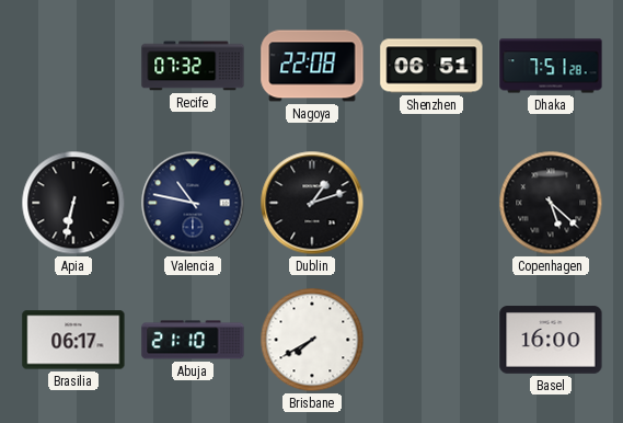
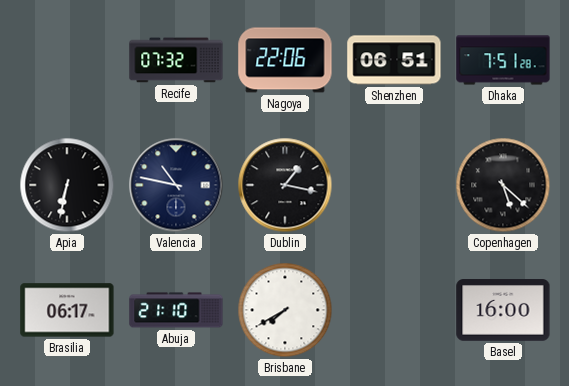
Nagoya: 22:08 -> 22:06
Dublin: 1:12 -> 1:17
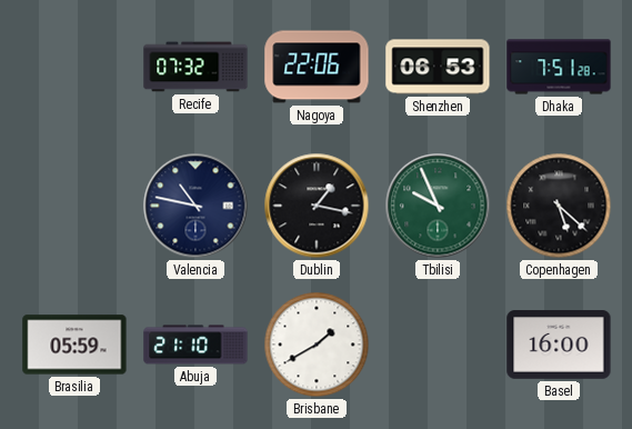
Shenzhen: 06:51 -> 06:53
Apia: 6:32 -> none
Tbilisi: none -> 9:56
Brasilia: 06:17 -> 05:59
Brisbane: 7:40 -> 1:40
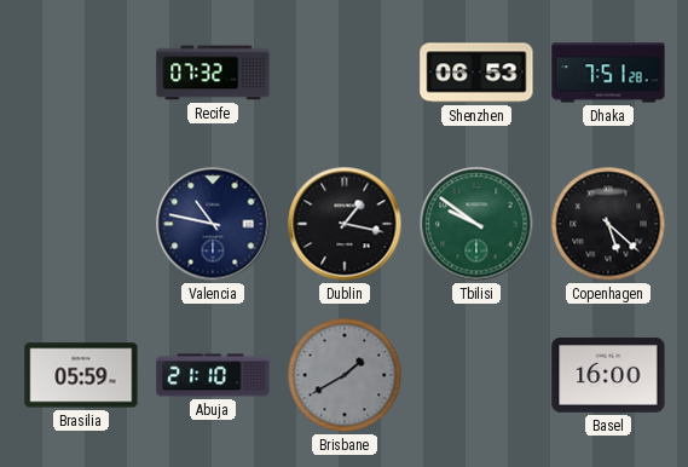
Nagoya: 22:06 -> none
Tbilisi: 9:56 -> 9:51
Brisbane dial: white -> grey
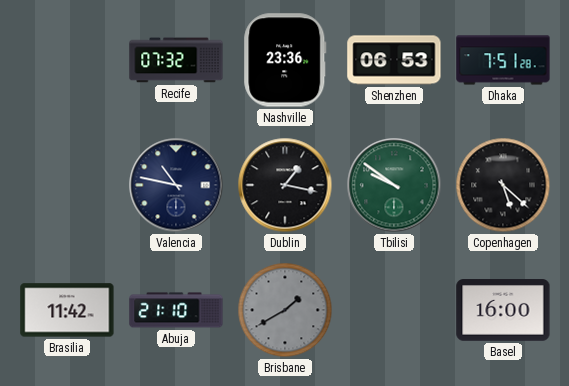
Nashville: none -> 23:36
Brasilia: 05:59 -> 11:42
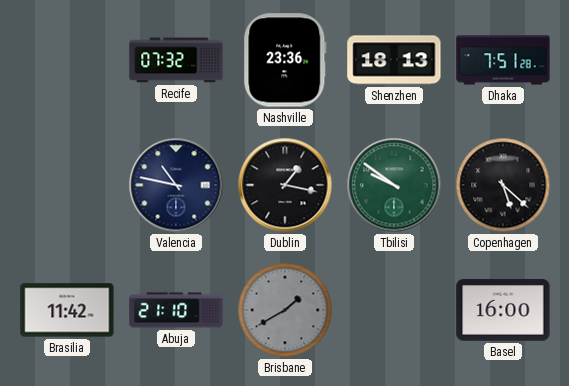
Shenzhen: 06:53 -> 18:13
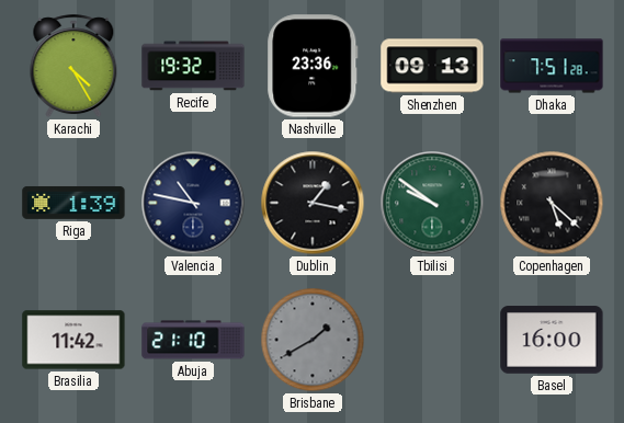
Karachi: none -> 4:25
Recife: 07:32 -> 19:32
Shenzhen: 18:13 -> 09:13
Riga: none -> 1:39
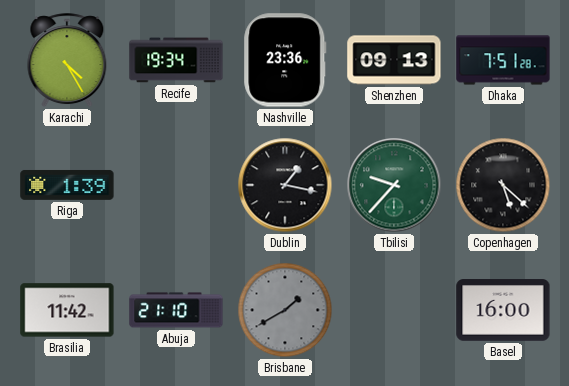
Recife: 19:32 -> 19:34
Valencia: 10:47 -> none
Tbilisi: 9:51 -> 9:37
